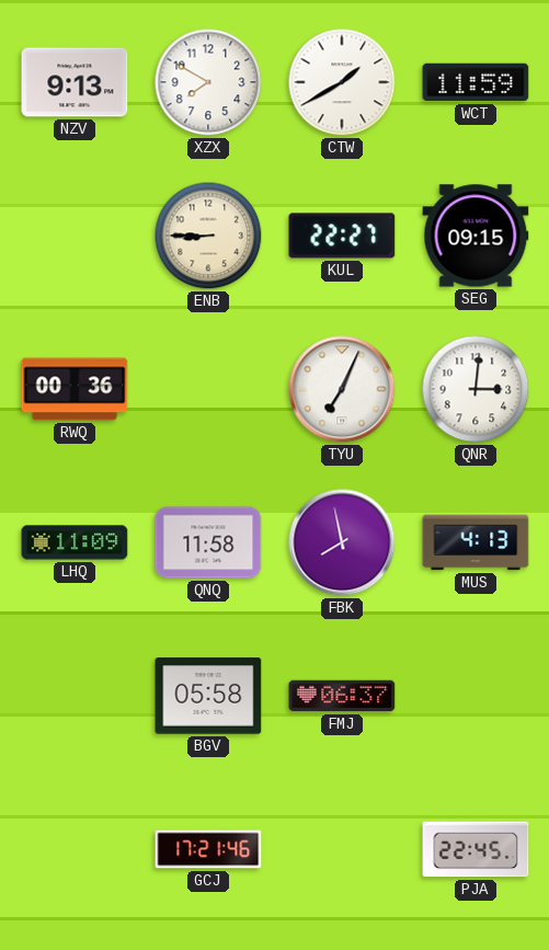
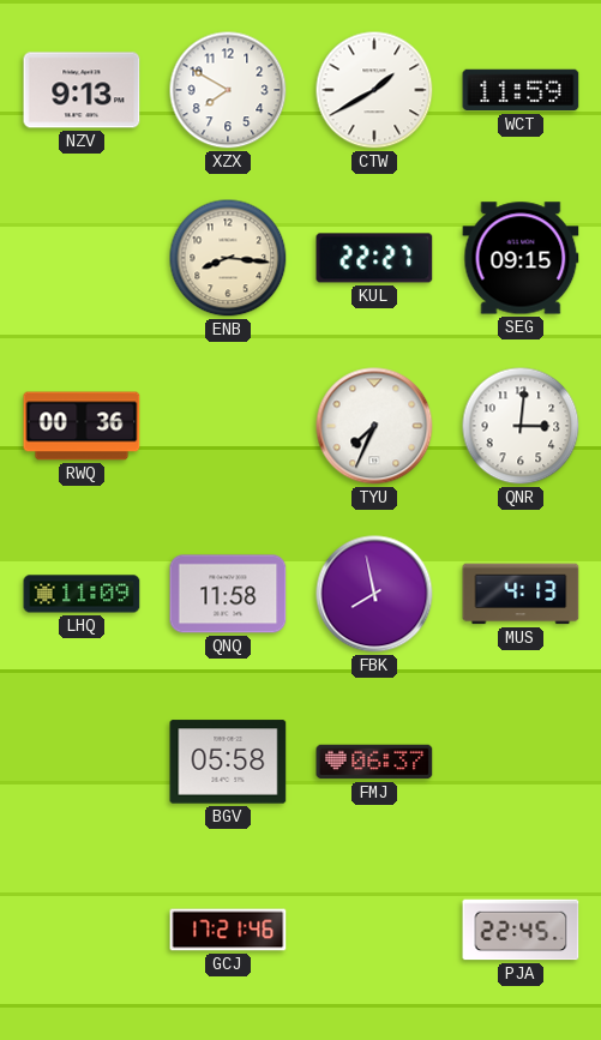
ENB: 8:45 -> 8:16
TYU: 7:04 -> 7:34
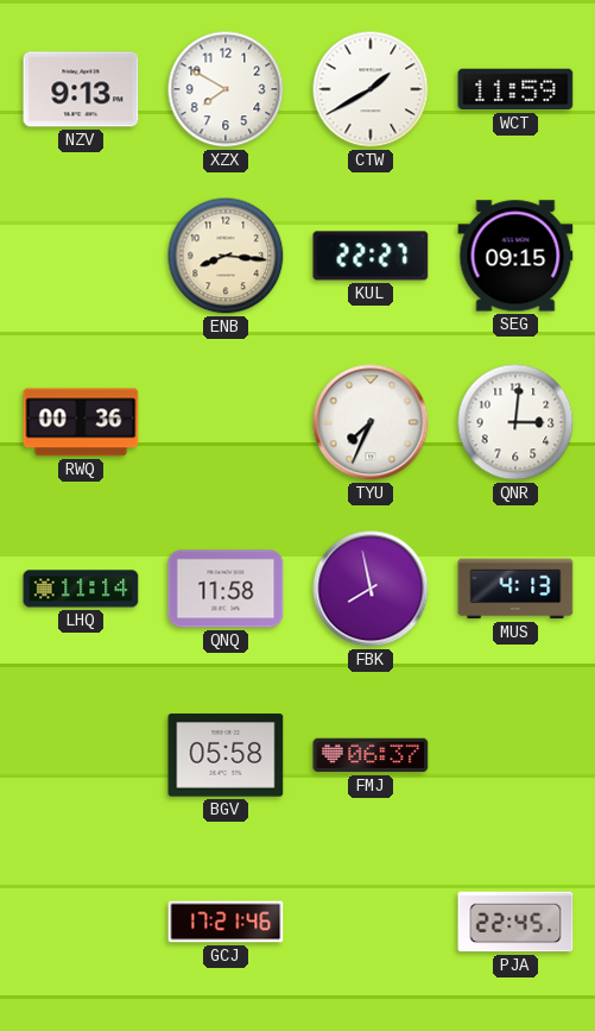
LHQ: 11:09 -> 11:14
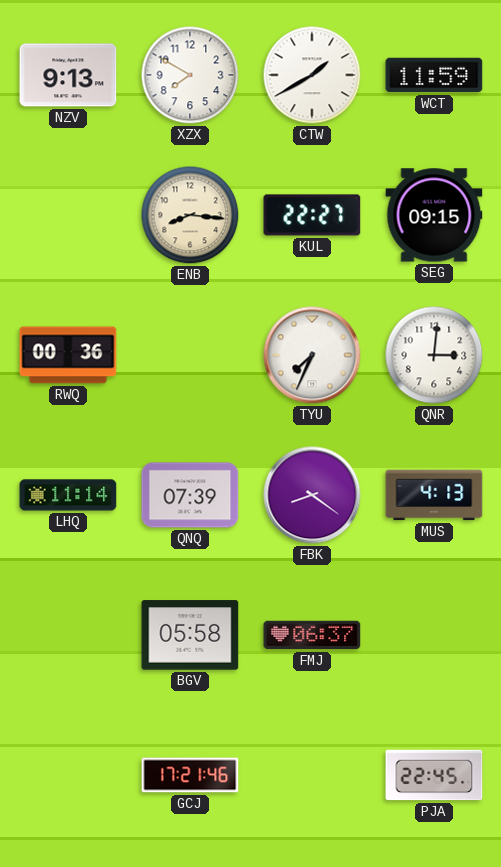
QNQ: 11:58 -> 07:39
FBK: 7:58 -> 8:21
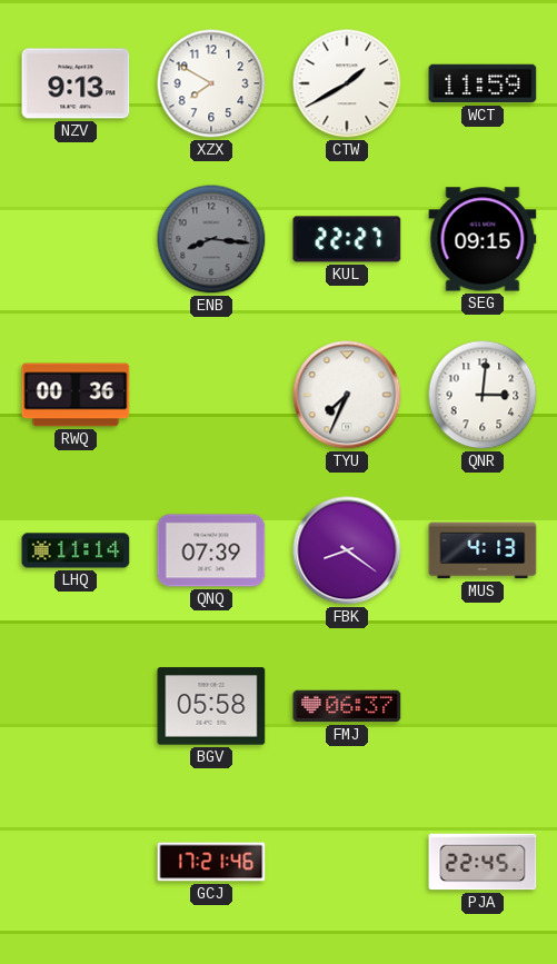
ENB dial: cream -> grey
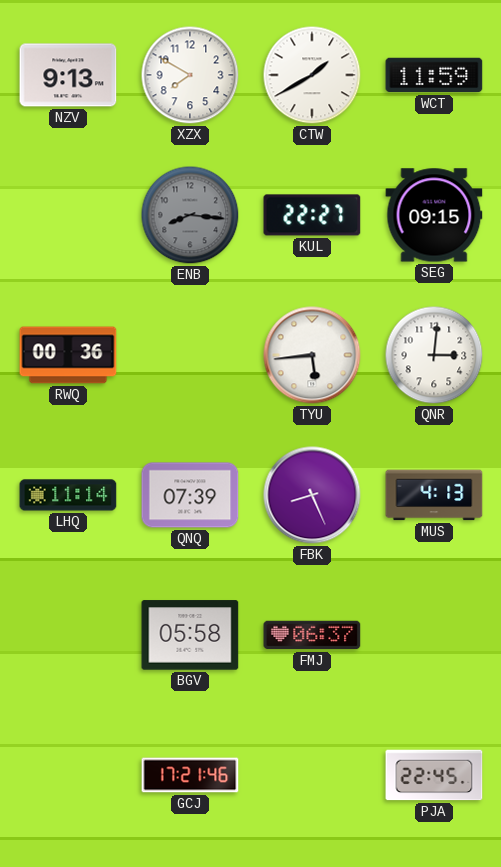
TYU: 7:34 -> 5:44
FBK: 8:21 -> 8:26
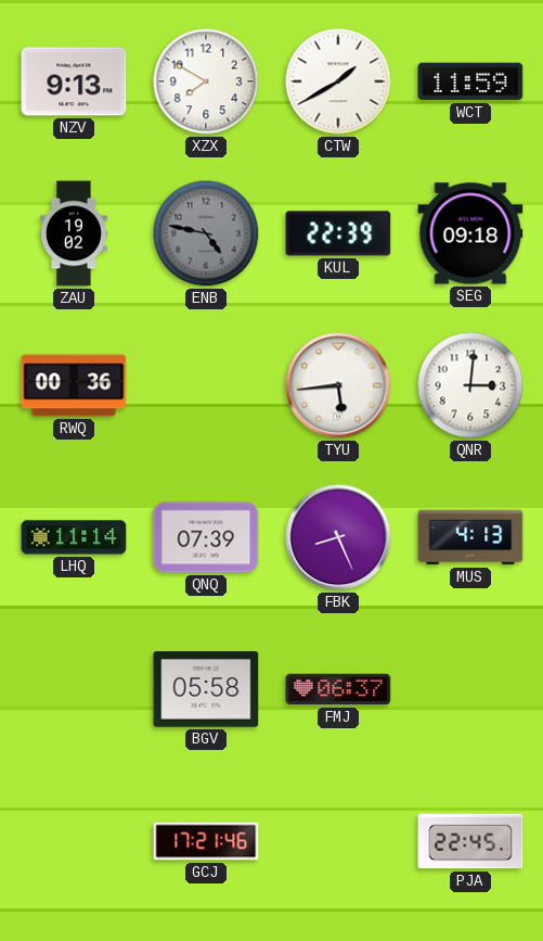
ZAU: none -> 19:02
ENB: 8:16 -> 4:47
KUL: 22:27 -> 22:39
SEG: 09:15 -> 09:18
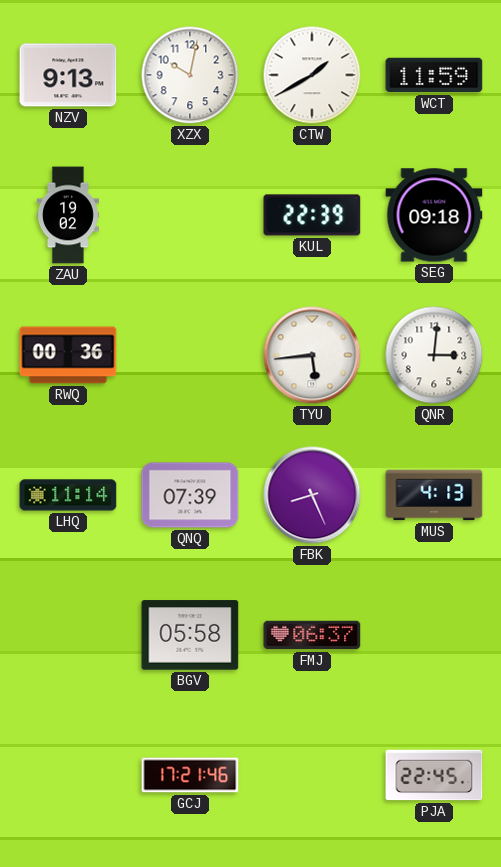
XZX: 7:50 -> 10:02
ENB: 4:47 -> none
